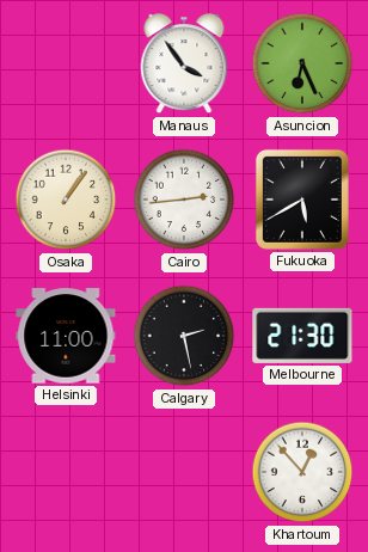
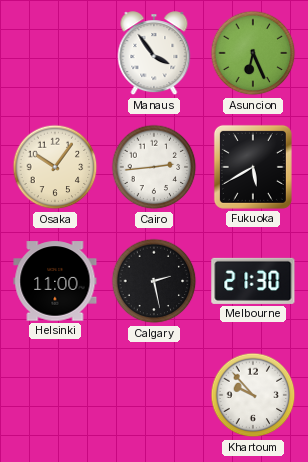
Osaka: 1:06 -> 10:06
Khartoum: 12:53 -> 9:53
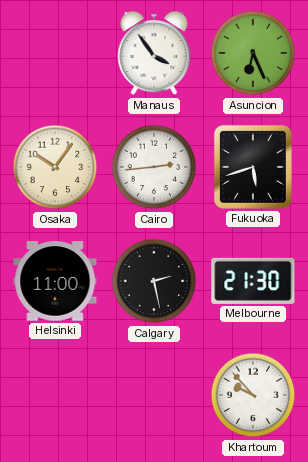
Fukuoka: 5:40 -> 5:42
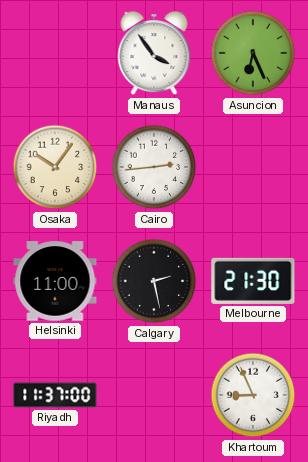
Fukuoka: 5:42 -> none
Riyadh: none -> 11:37
Khartoum: 9:53 -> 8:56
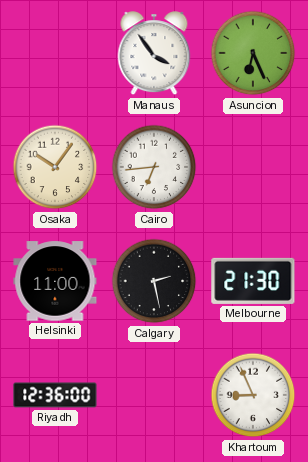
Cairo: 2:44 -> 6:44
Riyadh: 11:37 -> 12:36
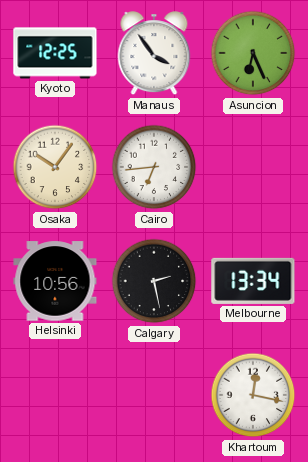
Kyoto: none -> 12:25
Helsinki: 11:00 -> 10:56
Melbourne: 21:30 -> 13:34
Riyadh: 12:36 -> none
Khartoum: 8:56 -> 12:17
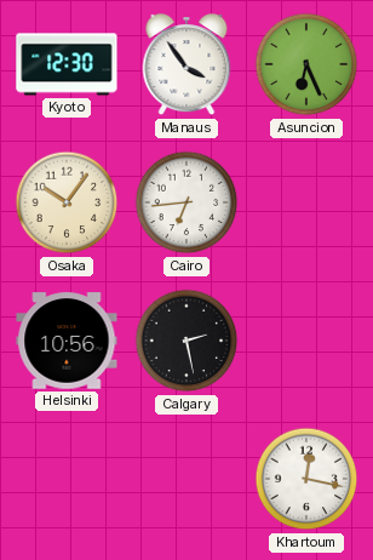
Kyoto: 12:25 -> 12:30
Melbourne: 13:34 -> none
